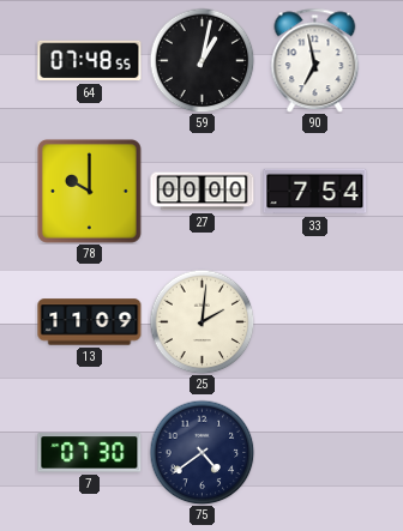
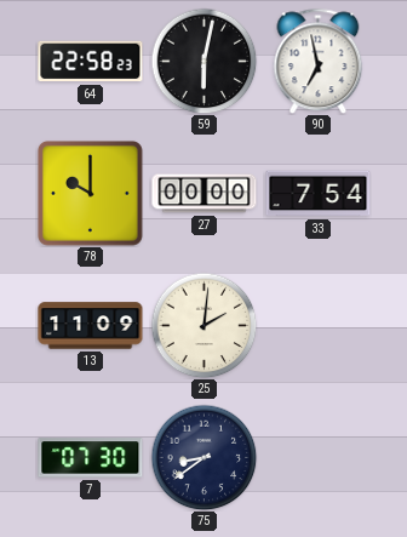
64: 07:48 -> 22:58
59: 1:02 -> 6:02
75: 4:39 -> 8:39
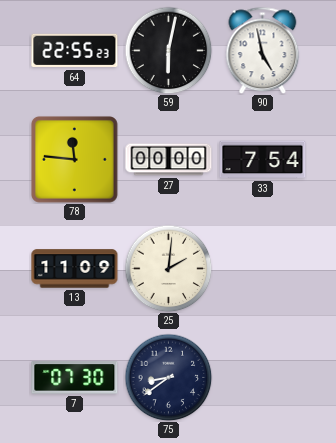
64: 22:58 -> 22:55
90: 6:58 -> 4:58
78: 10:00 -> 11:46
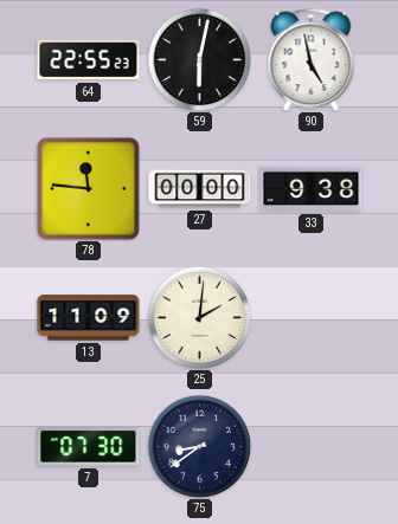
33: 7:54 -> 9:38
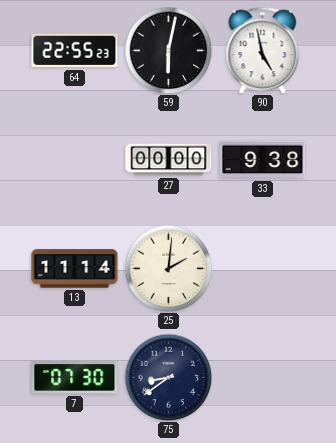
78: 11:46 -> none
13: 11:09 -> 11:14
